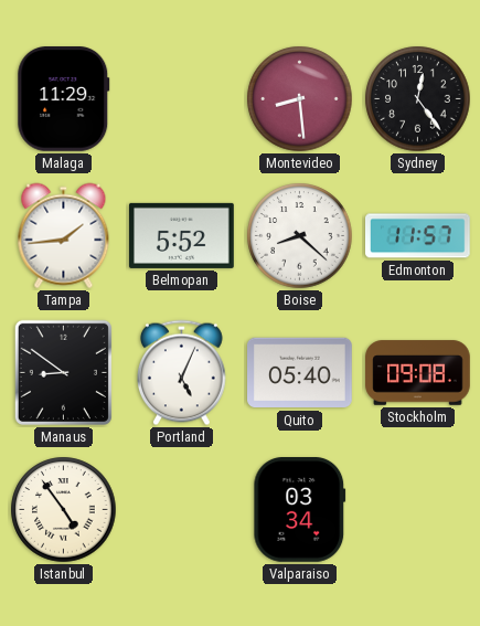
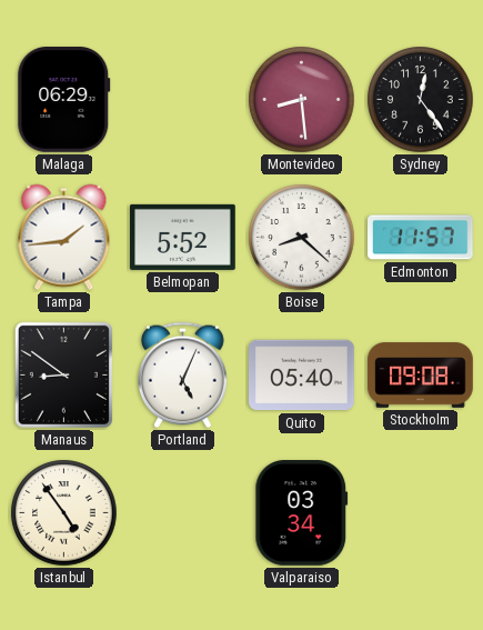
Malaga: 11:29 -> 06:29
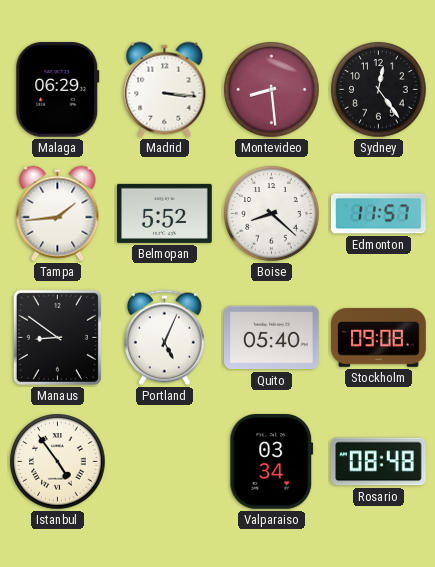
Madrid: none -> 3:16
Rosario: none -> 08:48
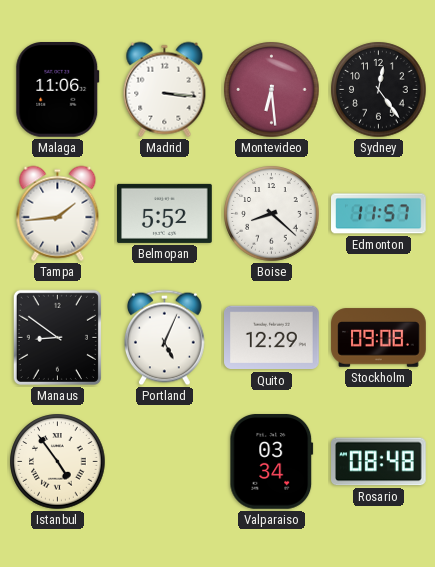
Malaga: 06:29 -> 11:06
Montevideo: 8:29 -> 6:29
Quito: 05:40 -> 12:29
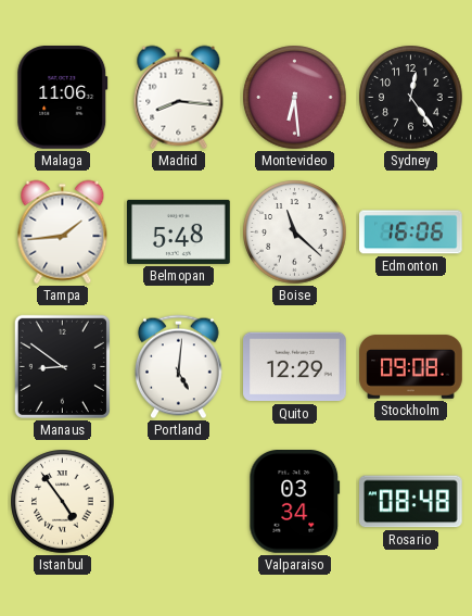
Madrid: 3:16 -> 8:16
Belmopan: 5:52 -> 5:48
Boise: 8:22 -> 11:22
Edmonton: 11:57 -> 16:06
Portland: 5:04 -> 5:01
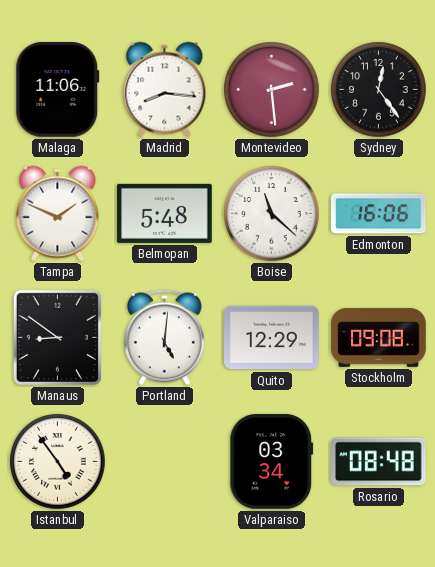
Montevideo: 6:29 -> 2:29
Tampa: 1:44 -> 1:49
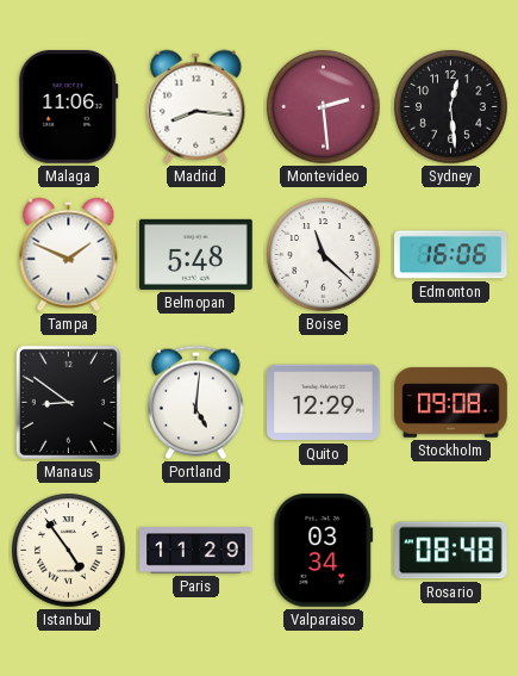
Sydney: 12:24 -> 12:29
Paris: none -> 11:29
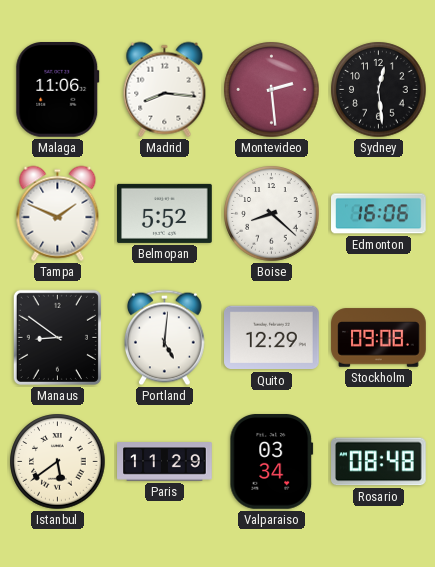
Belmopan: 5:48 -> 5:52
Boise: 11:22 -> 8:22
Istanbul: 4:54 -> 5:39
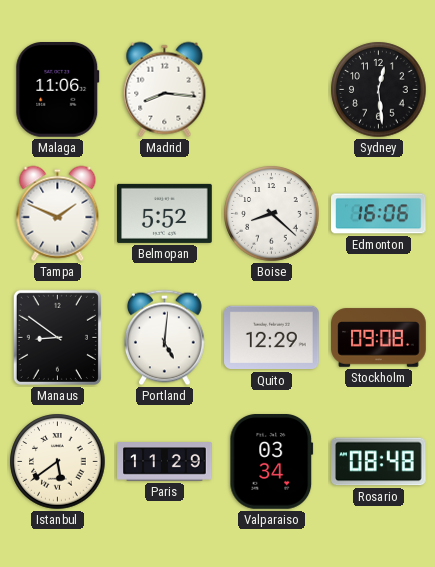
Montevideo: 2:29 -> none
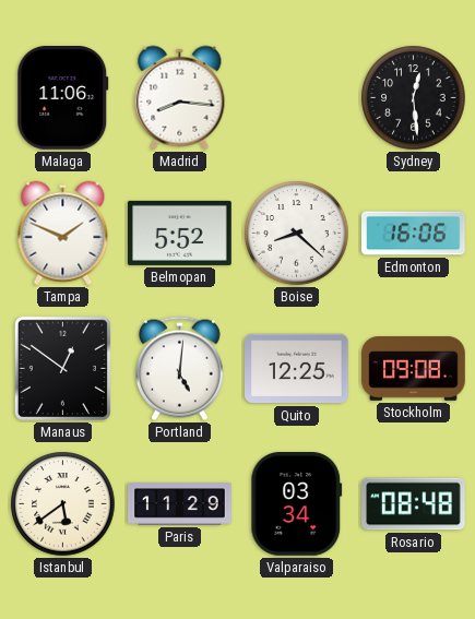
Manaus: 8:51 -> 12:51
Quito: 12:29 -> 12:25
